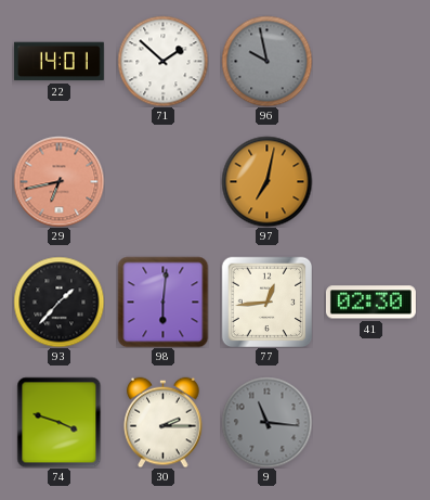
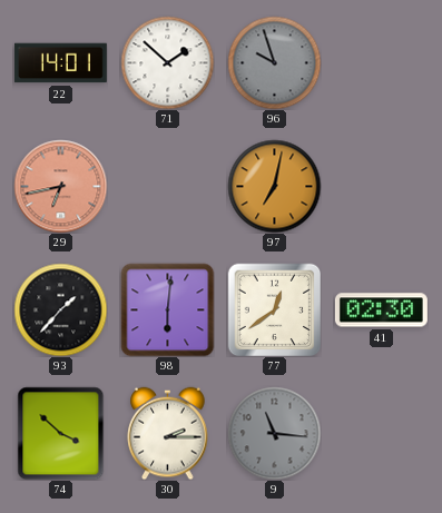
96: 9:58 -> 9:57
77: 12:44 -> 12:39
74: 3:48 -> 3:52
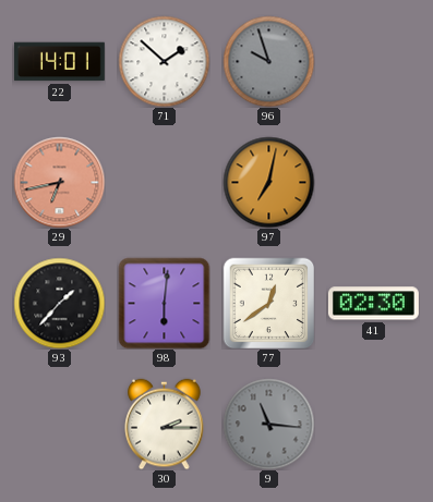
74: 3:52 -> none
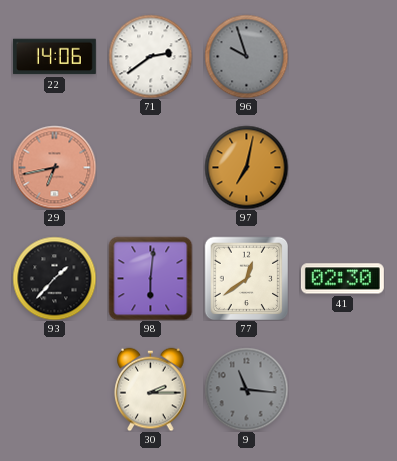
22: 14:01 -> 14:06
71: 1:52 -> 2:39
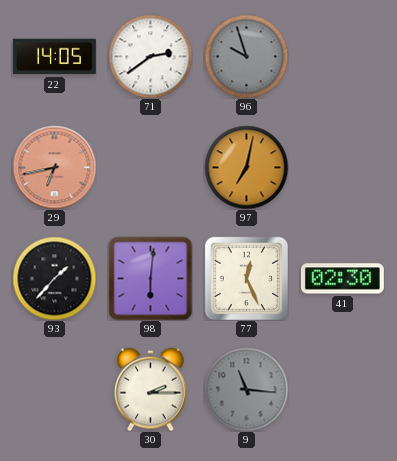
22: 14:06 -> 14:05
77: 12:39 -> 12:26
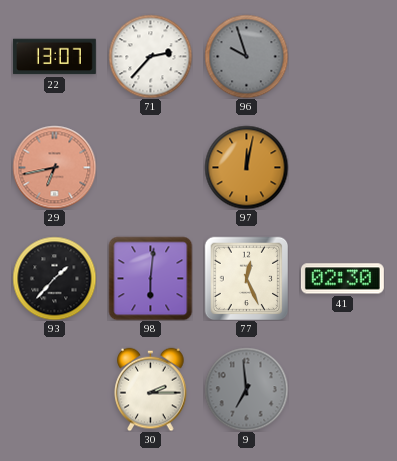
22: 14:05 -> 13:07
71: 2:39 -> 2:37
97: 7:02 -> 12:02
9: 11:16 -> 6:59
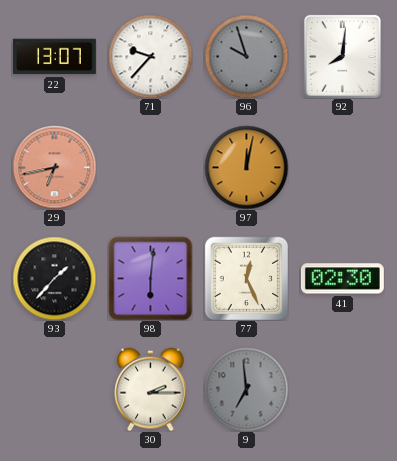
71: 2:37 -> 9:37
92: none -> 8:01
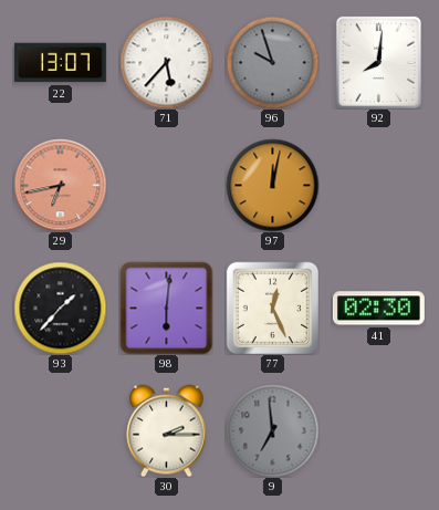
71: 9:37 -> 5:37
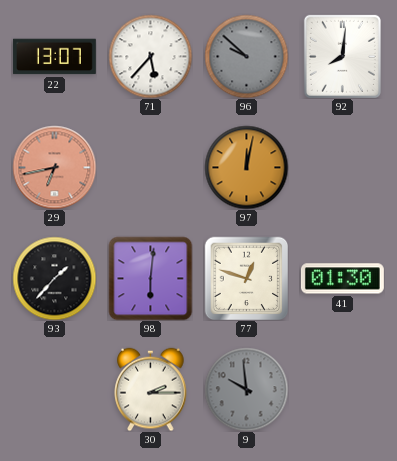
96: 9:57 -> 9:52
77: 12:26 -> 12:48
41: 02:30 -> 01:30
9: 6:59 -> 9:59
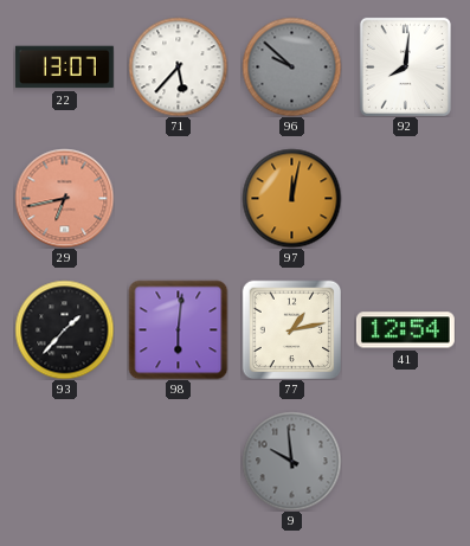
77: 12:48 -> 1:13
41: 01:30 -> 12:54
30: 2:15 -> none
